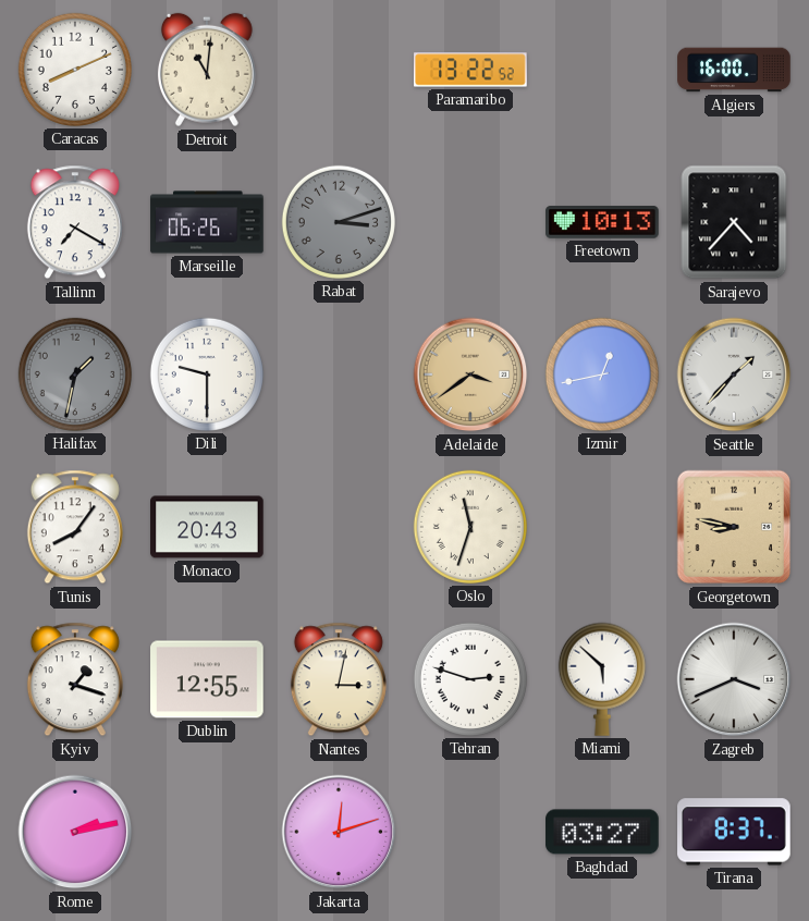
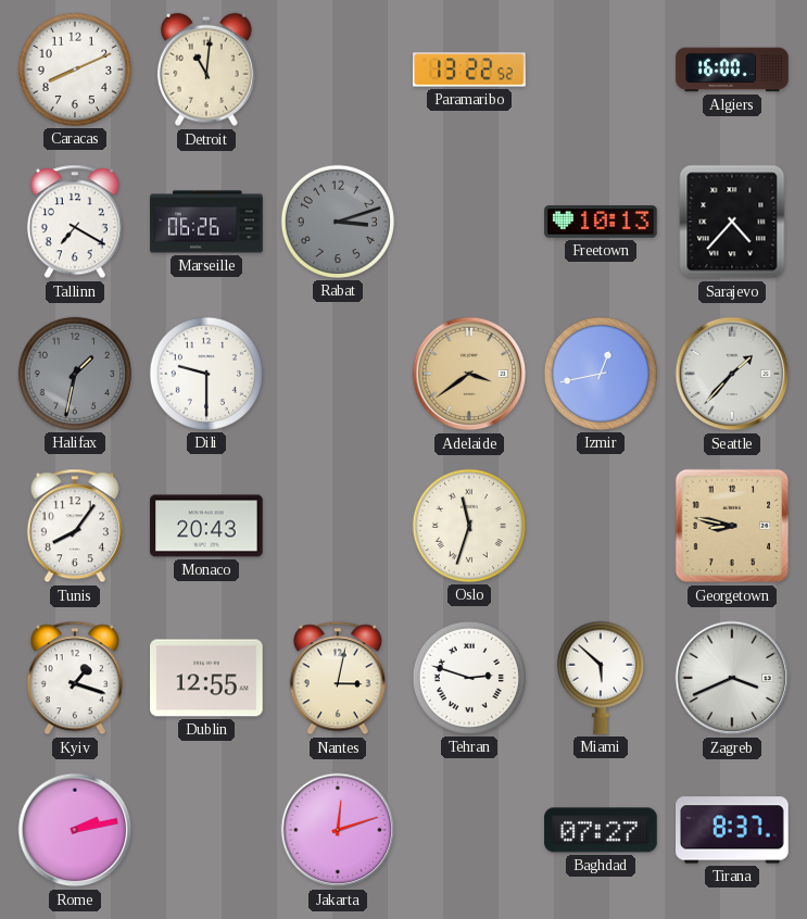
Baghdad: 03:27 -> 07:27
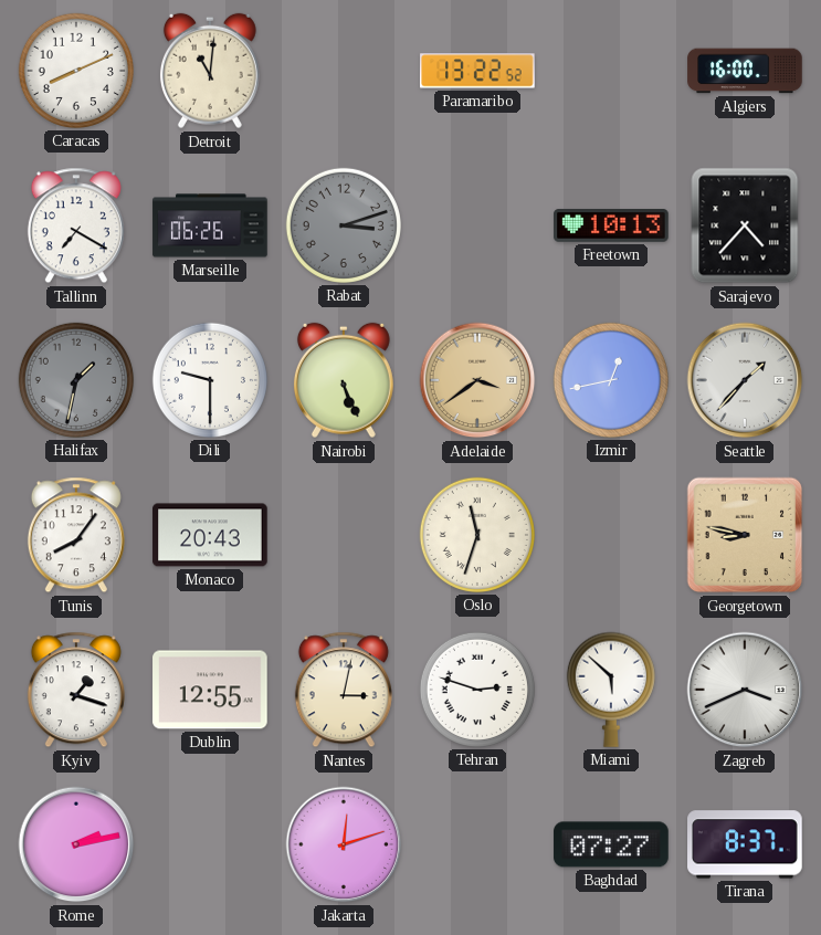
Nairobi: none -> 5:26
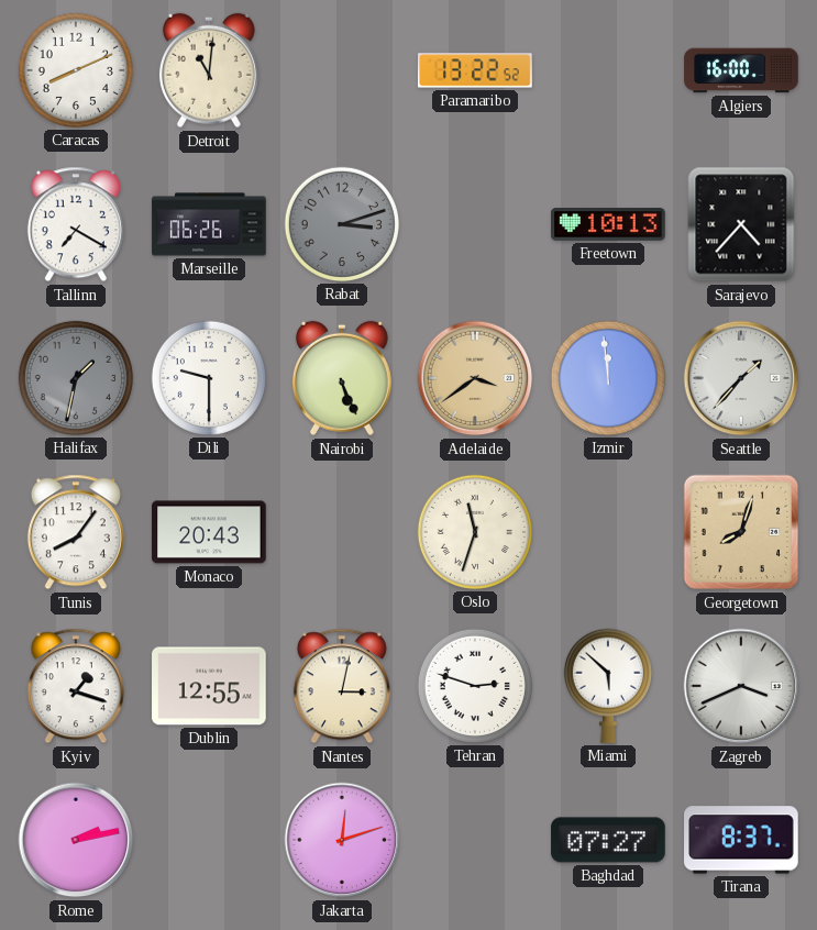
Izmir: 12:43 -> 11:59
Georgetown: 8:47 -> 8:03
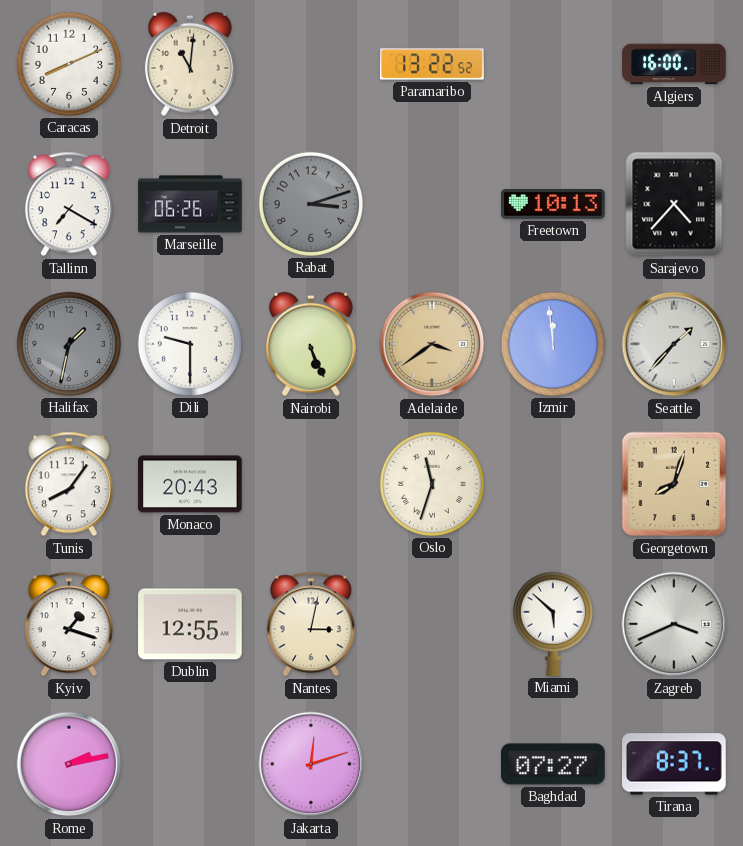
Tehran: 2:48 -> none
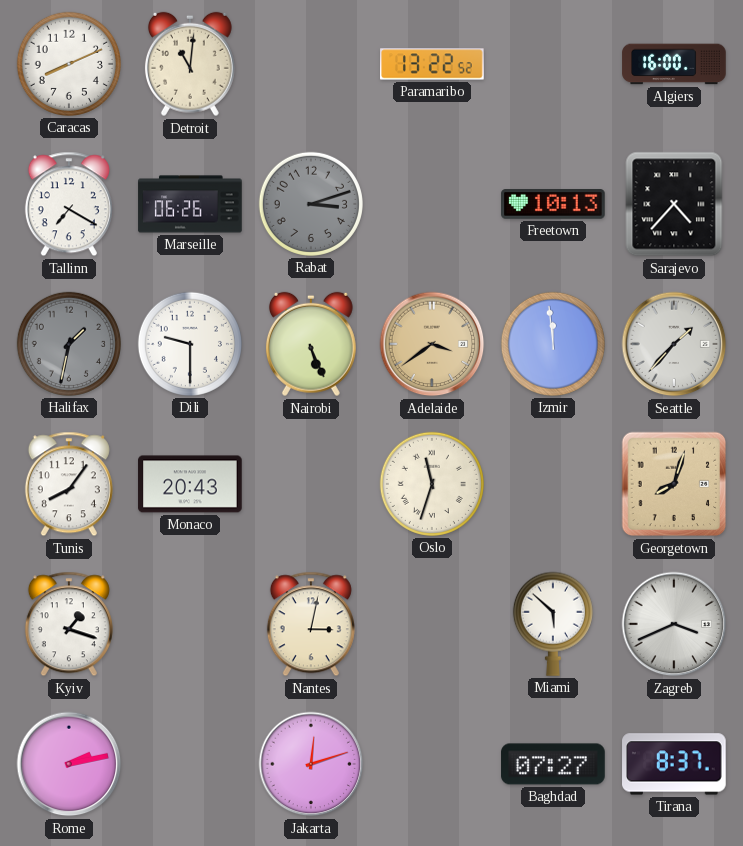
Dublin: 12:55 -> none
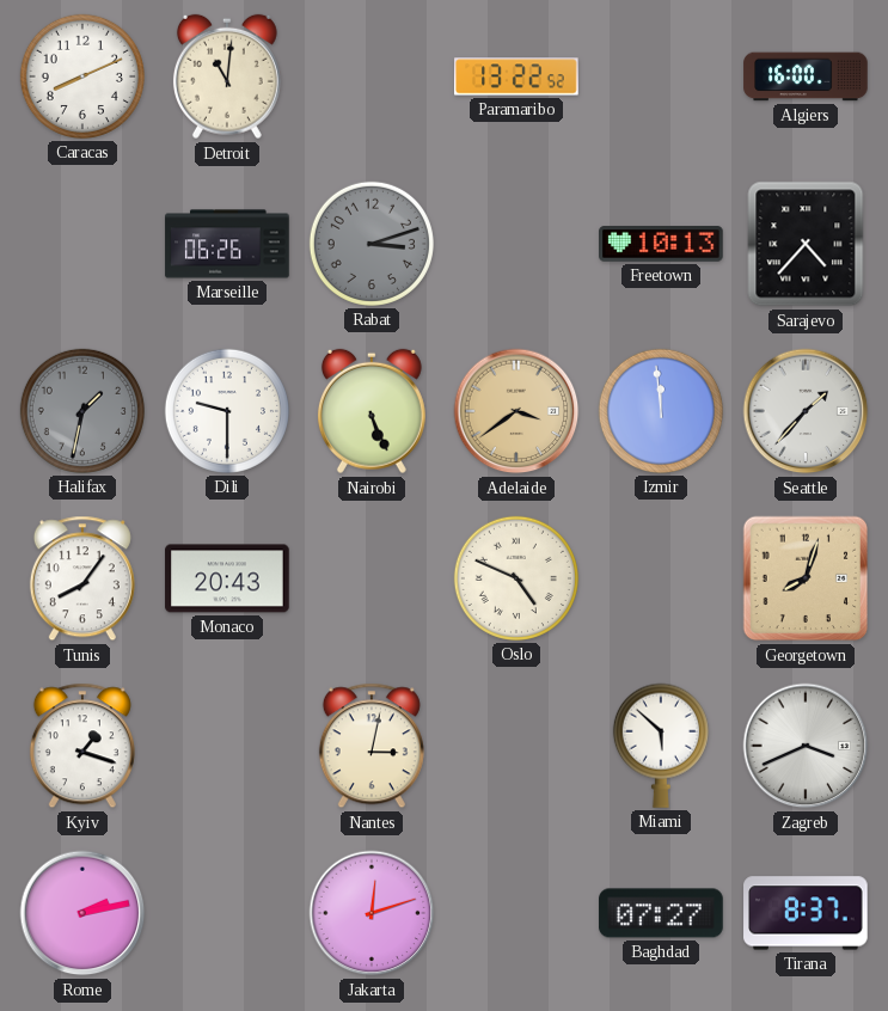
Tallinn: 7:20 -> none
Oslo: 11:33 -> 4:49
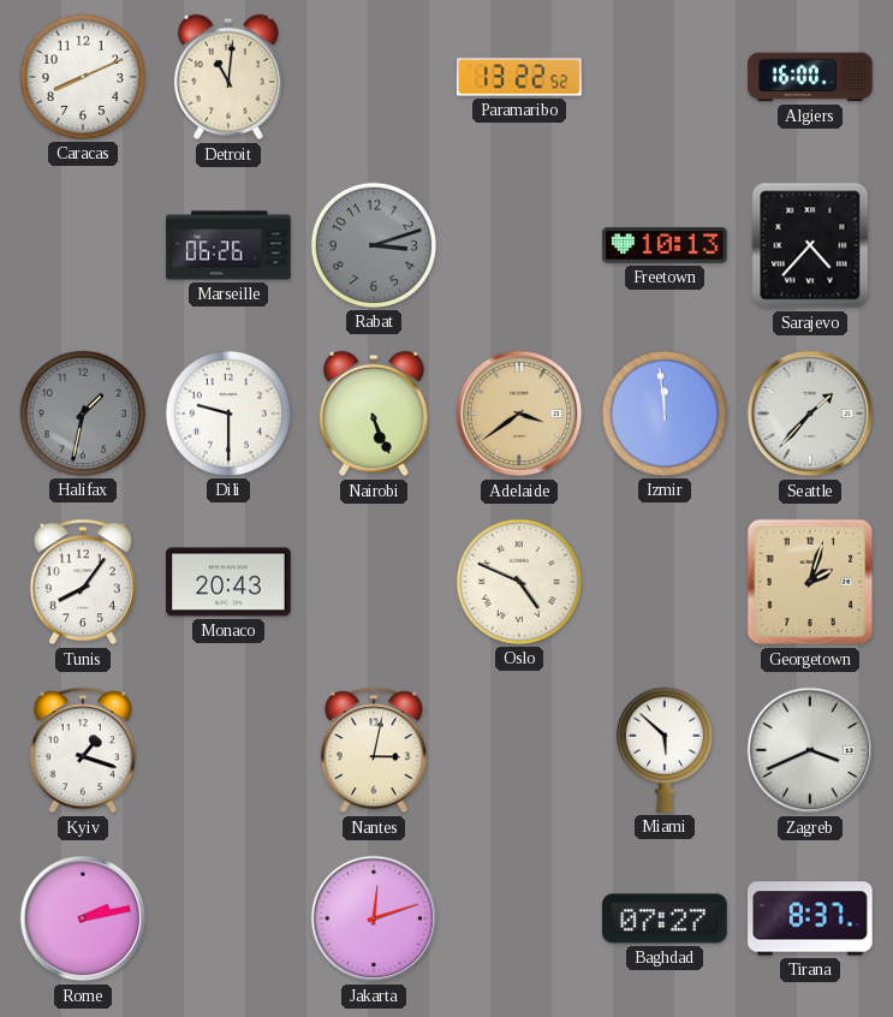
Georgetown: 8:03 -> 2:03
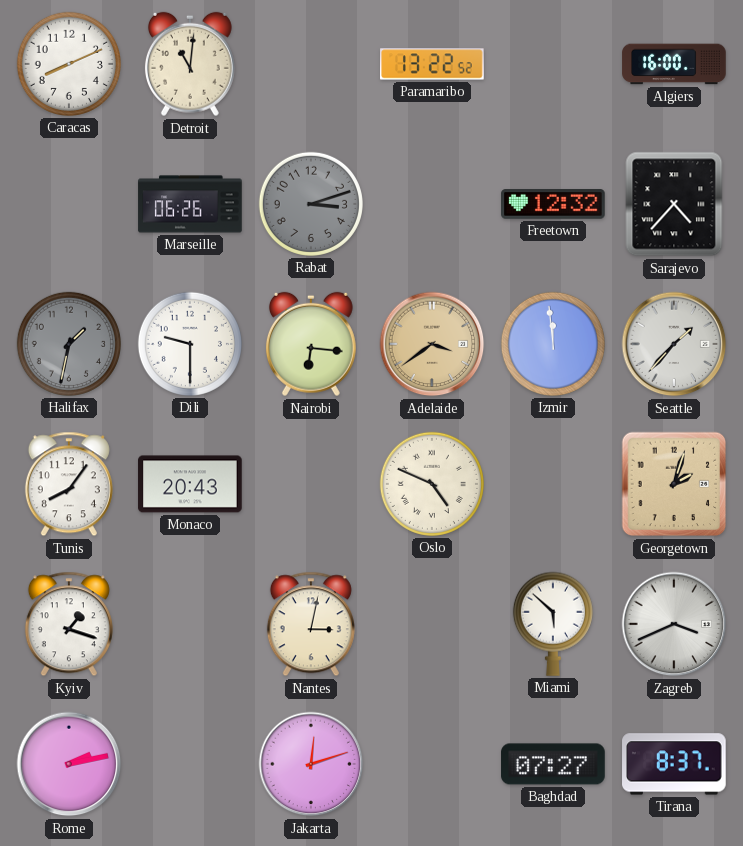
Freetown: 10:13 -> 12:32
Nairobi: 5:26 -> 6:16
